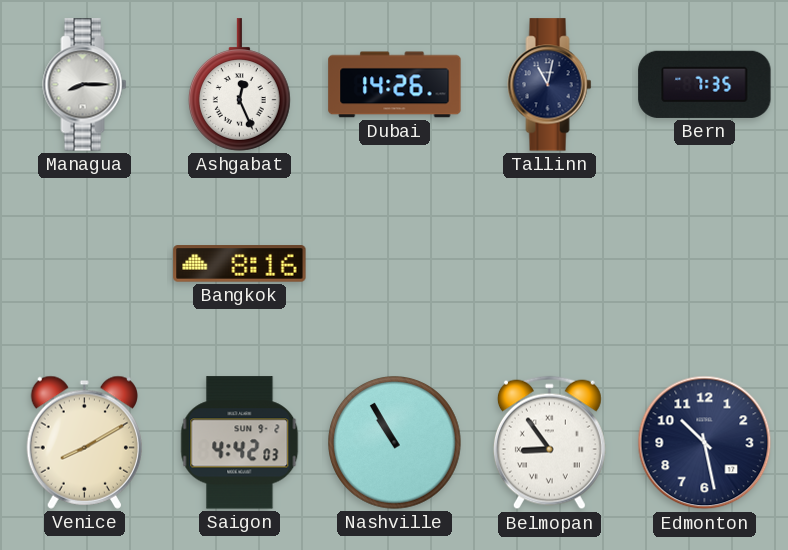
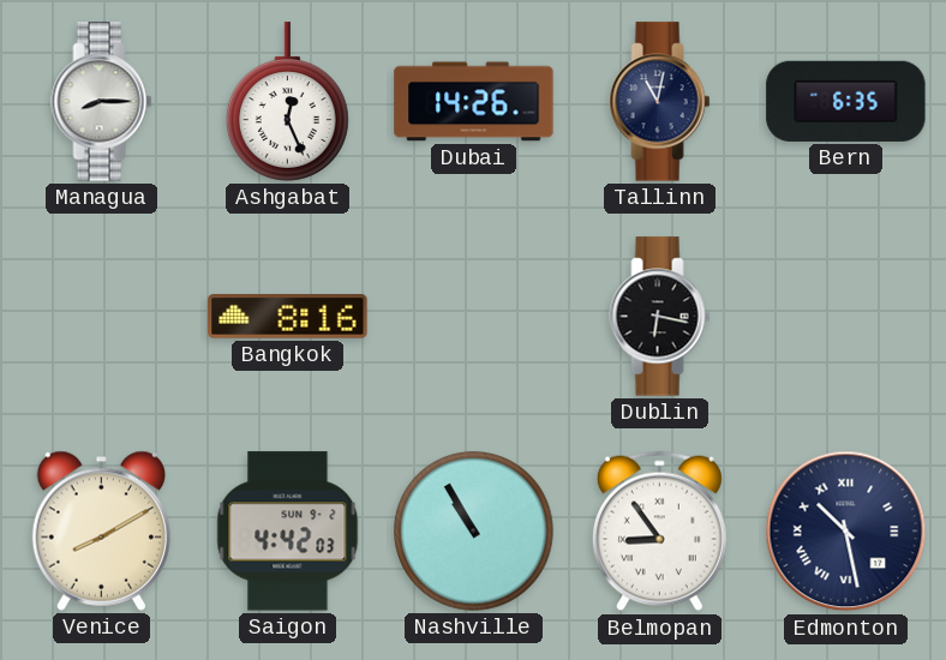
Bern: 7:35 -> 6:35
Dublin: none -> 6:17
Edmonton numerals: Arabic -> Roman
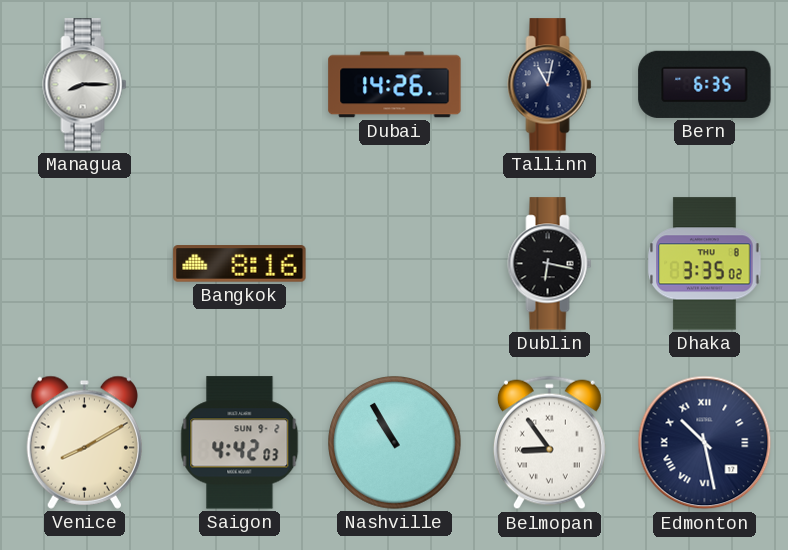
Ashgabat: 12:26 -> none
Dhaka: none -> 3:35
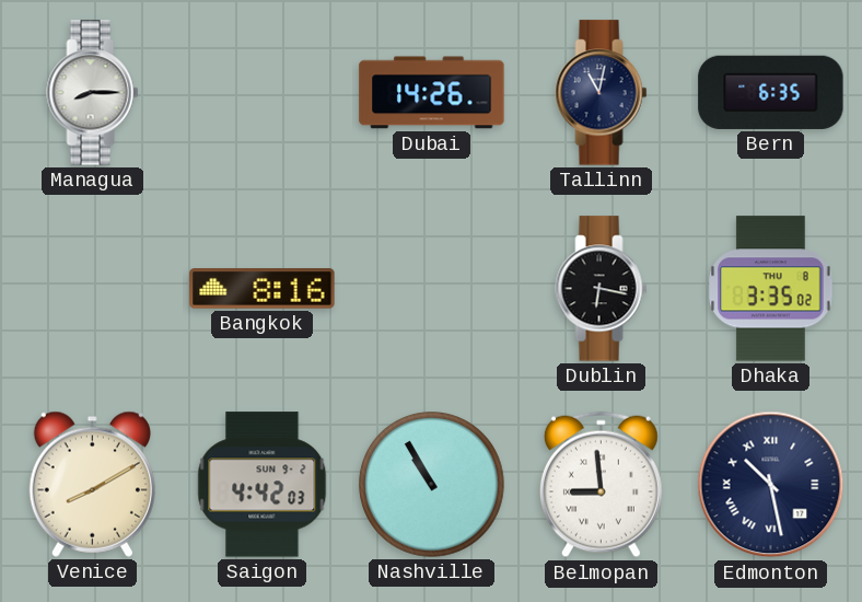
Belmopan: 8:54 -> 8:59
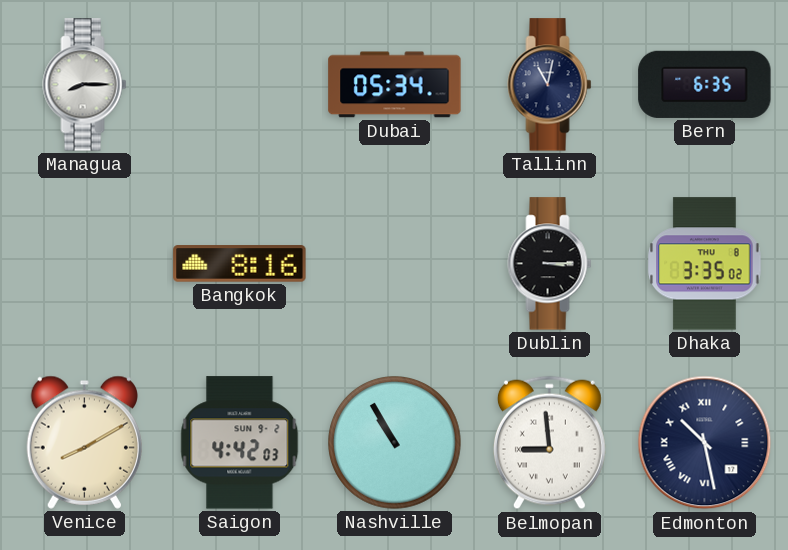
Dubai: 14:26 -> 05:34
Dublin: 6:17 -> 3:15
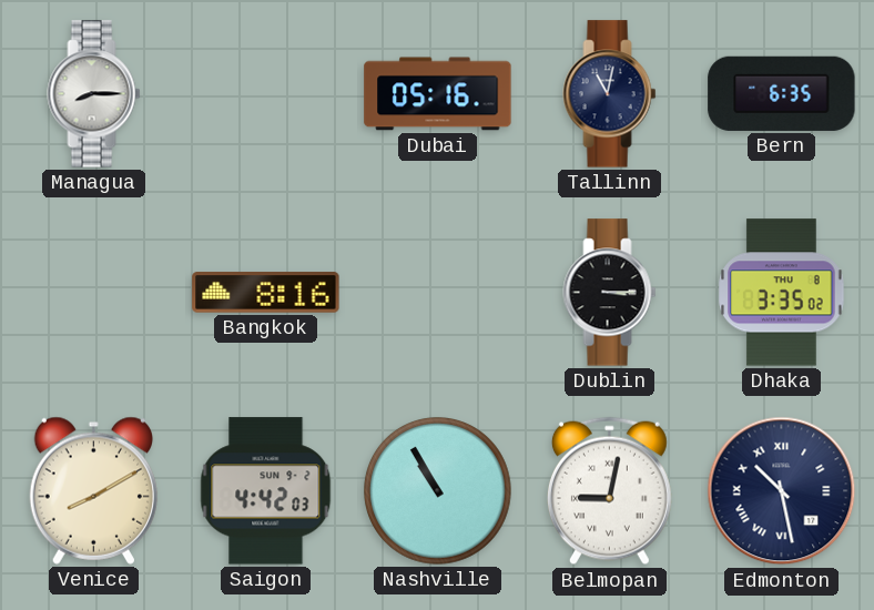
Dubai: 05:34 -> 05:16
Belmopan: 8:59 -> 9:02
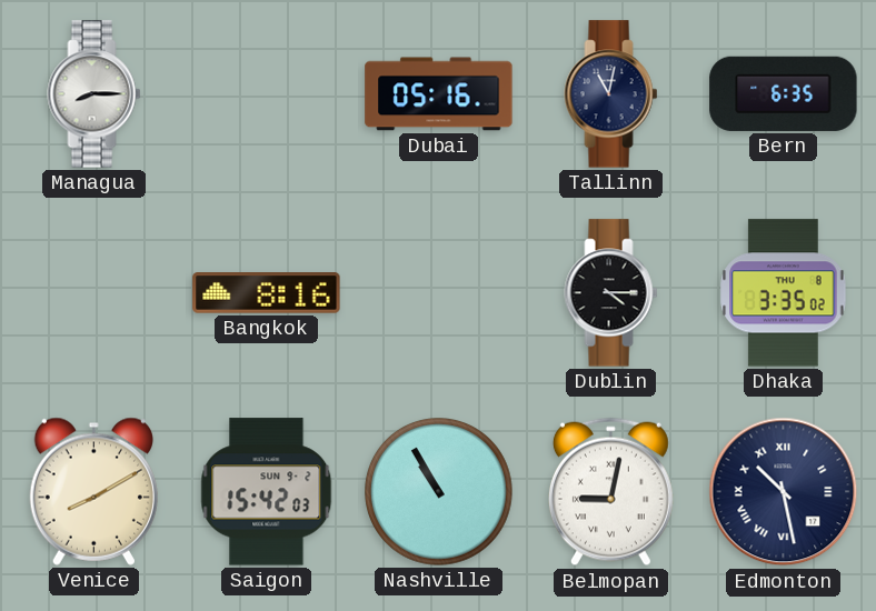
Dublin: 3:15 -> 4:15
Saigon: 4:42 -> 15:42
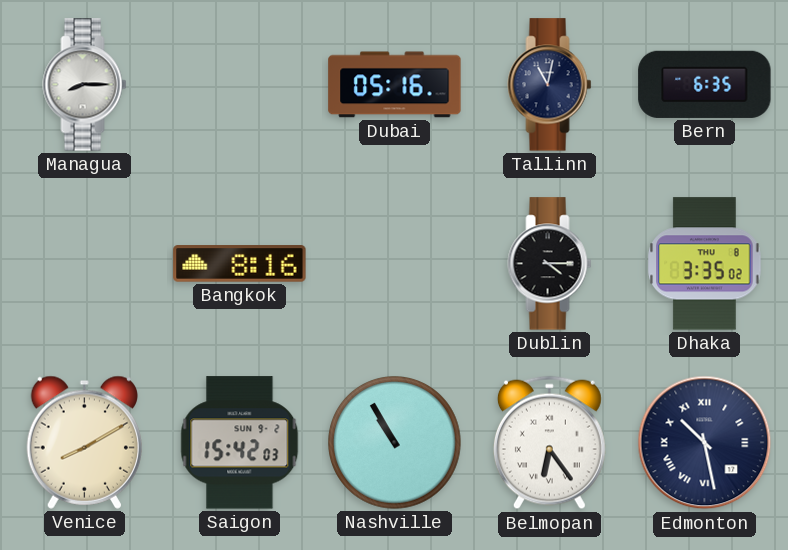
Belmopan: 9:02 -> 6:24
